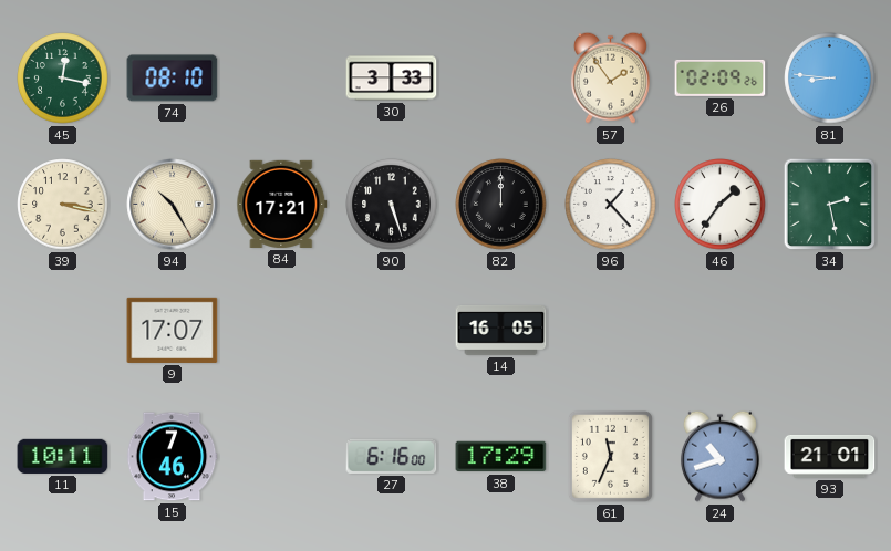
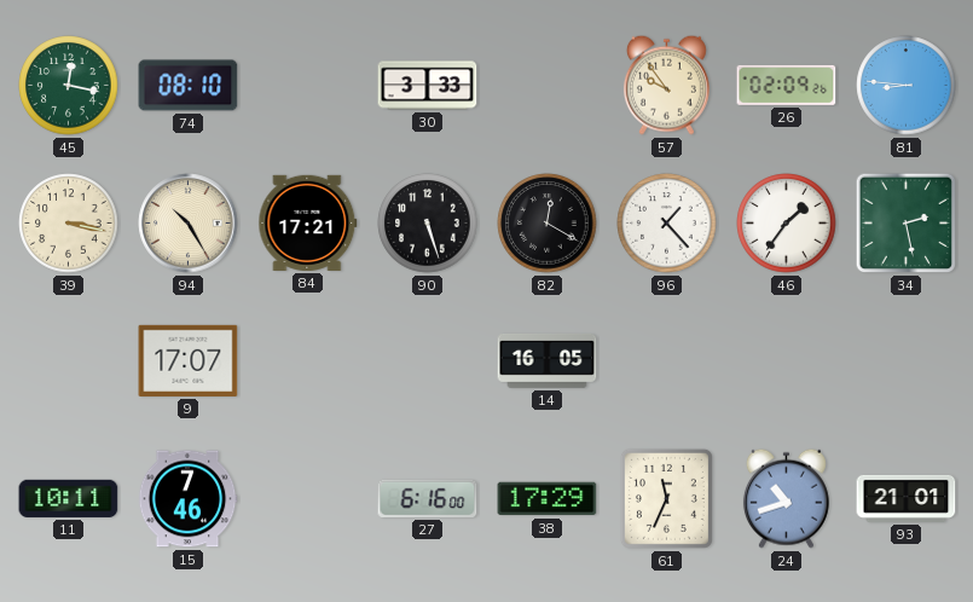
57: 1:54 -> 9:54
82: 12:00 -> 12:20
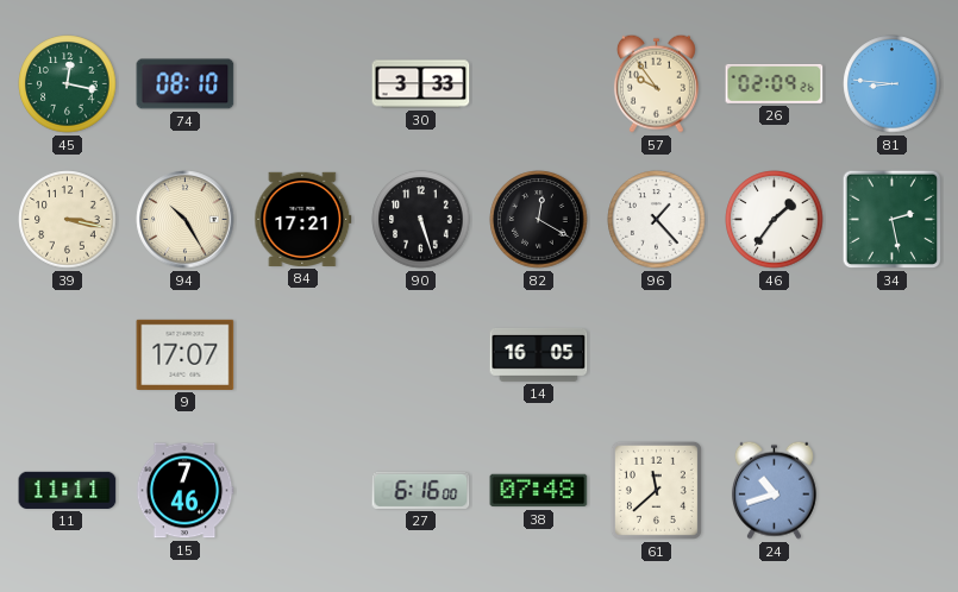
11: 10:11 -> 11:11
38: 17:29 -> 07:48
61: 11:34 -> 11:38
93: 21:01 -> none
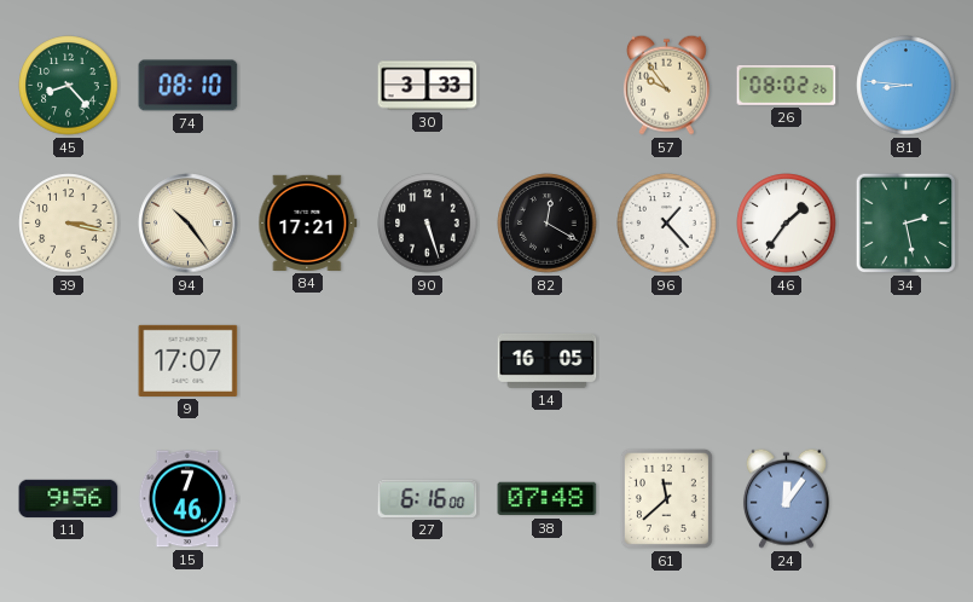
45: 12:17 -> 8:23
26: 02:09 -> 08:02
94: 10:25 -> 10:24
11: 11:11 -> 9:56
24: 10:42 -> 12:06
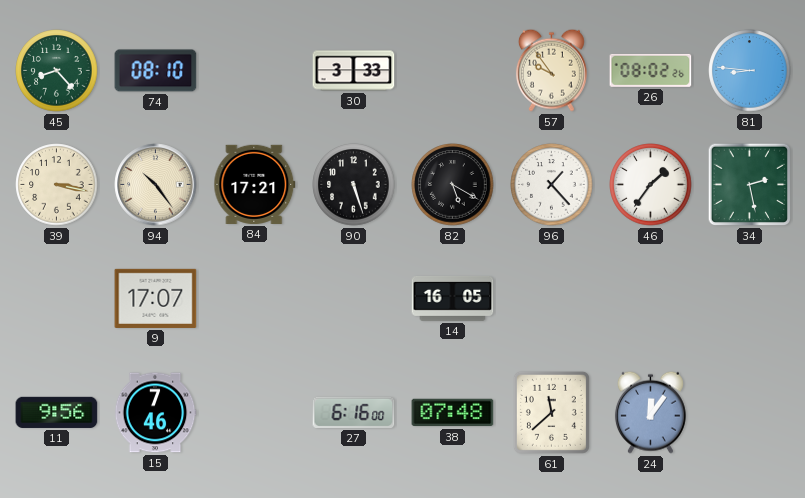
82: 12:20 -> 5:20
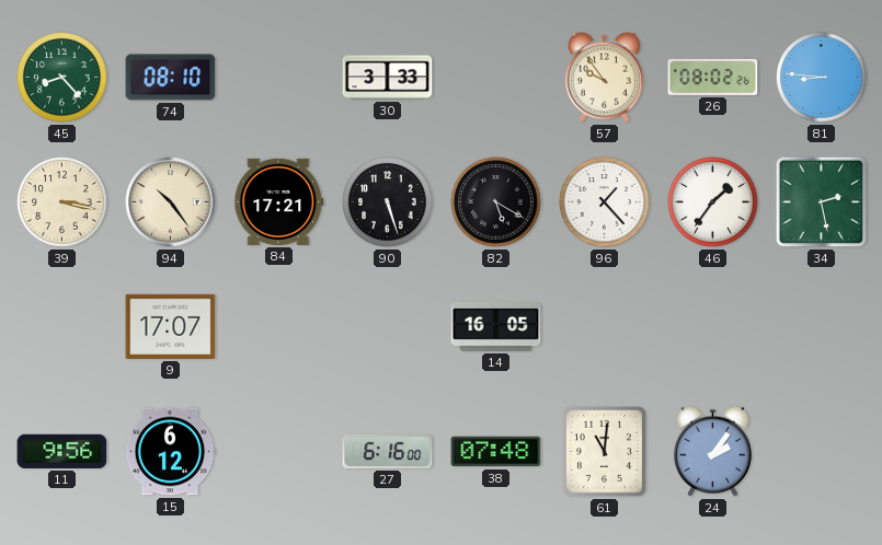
15: 7:46 -> 6:12
61: 11:38 -> 11:01
24: 12:06 -> 2:06
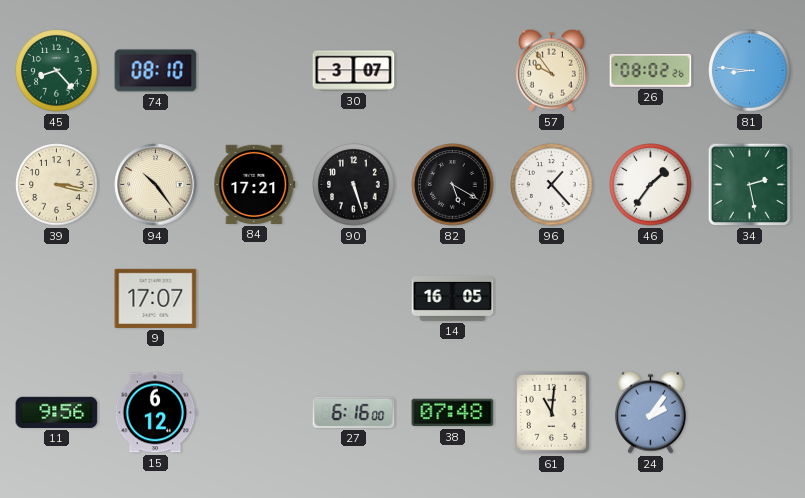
30: 3:33 -> 3:07
